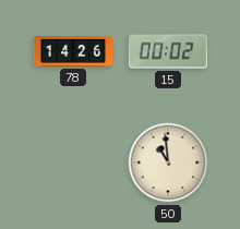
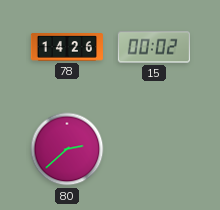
80: none -> 2:38
50: 10:59 -> none
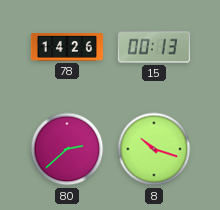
15: 00:02 -> 00:13
8: none -> 10:18
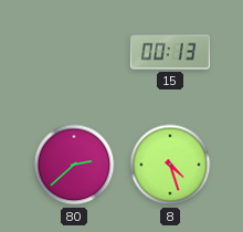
78: 14:26 -> none
8: 10:18 -> 4:27
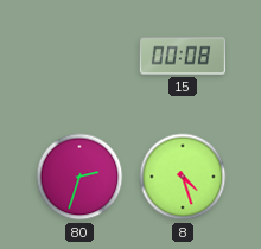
15: 00:13 -> 00:08
80: 2:38 -> 2:33
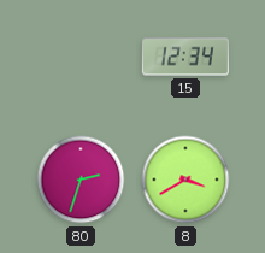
15: 00:08 -> 12:34
8: 4:27 -> 3:40
